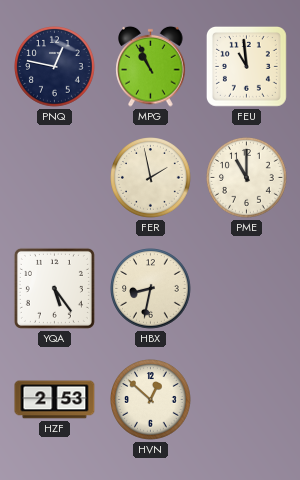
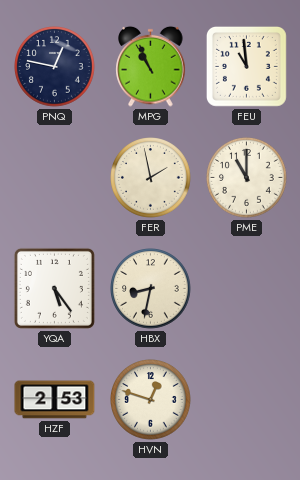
HVN: 12:52 -> 12:48
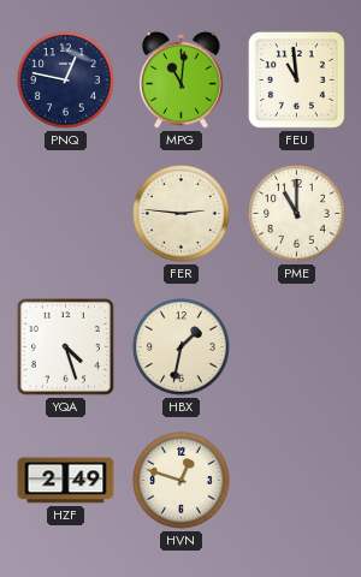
MPG: 10:56 -> 11:01
FER: 1:58 -> 2:46
YQA: 5:24 -> 4:27
HBX: 8:32 -> 1:32
HZF: 2:53 -> 2:49
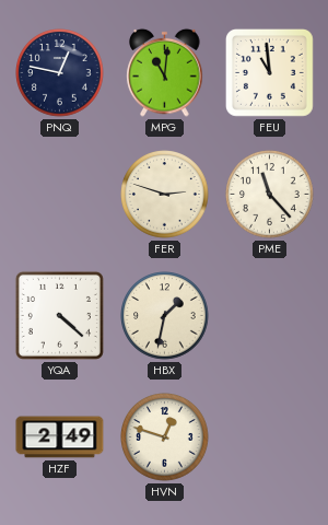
FER: 2:46 -> 2:48
PME: 11:00 -> 11:23
YQA: 4:27 -> 4:22
